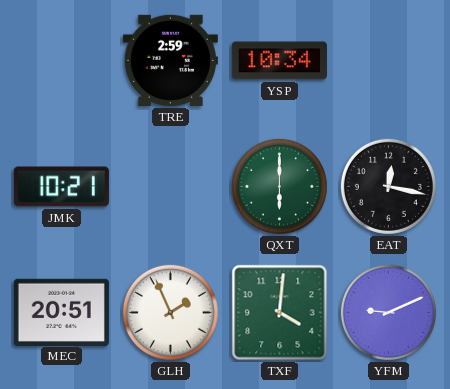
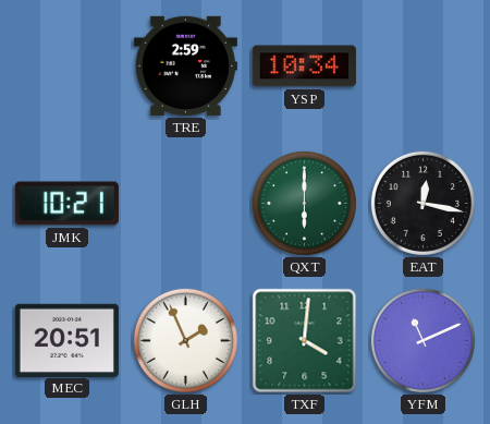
YFM: 9:11 -> 11:11
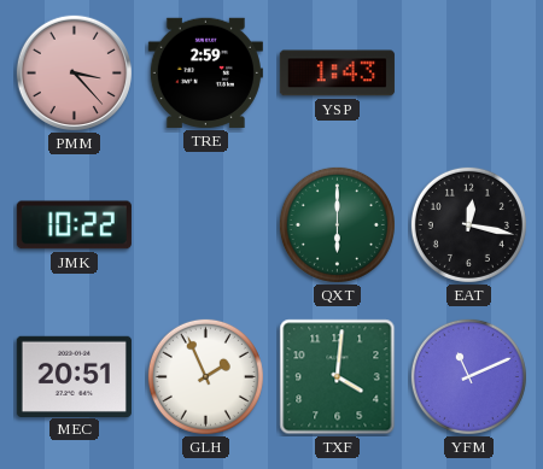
PMM: none -> 3:23
YSP: 10:34 -> 1:43
JMK: 10:21 -> 10:22
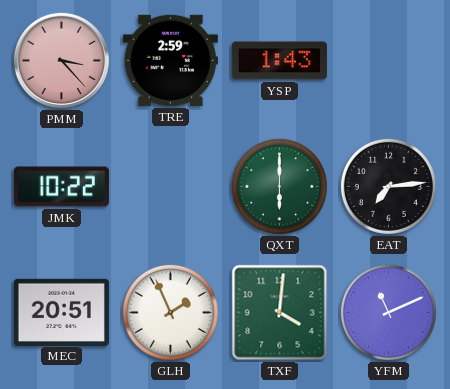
EAT: 12:17 -> 7:14
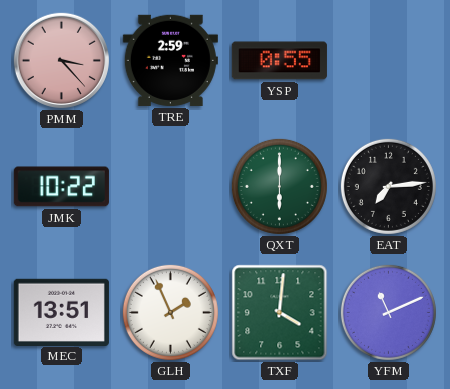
YSP: 1:43 -> 0:55
MEC: 20:51 -> 13:51
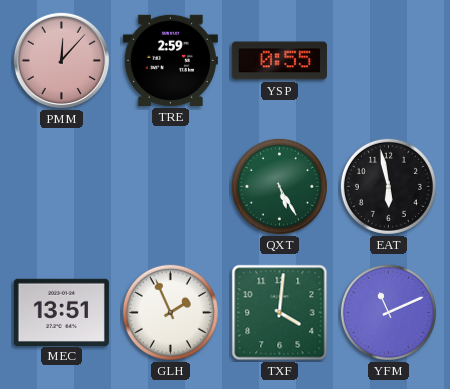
PMM: 3:23 -> 12:07
JMK: 10:22 -> none
QXT: 6:00 -> 5:25
EAT: 7:14 -> 5:58
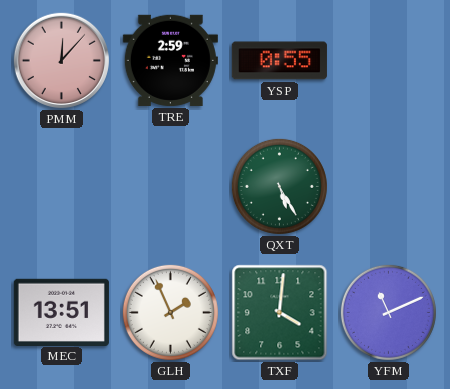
EAT: 5:58 -> none
